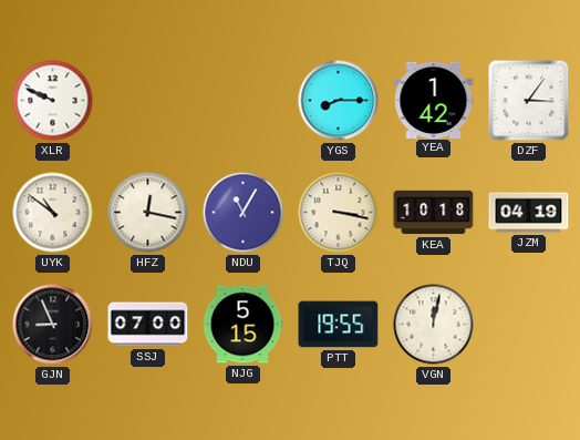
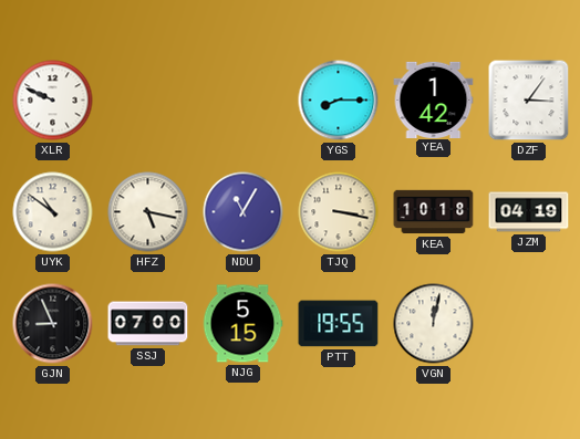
HFZ: 12:17 -> 5:17
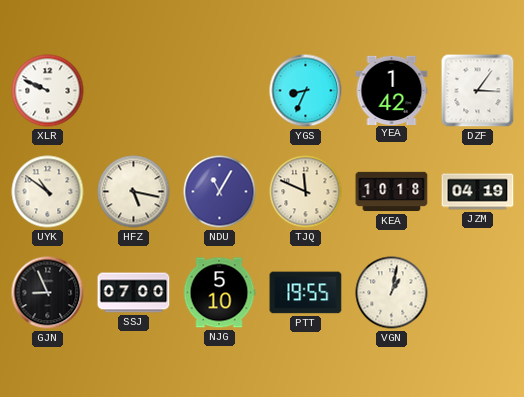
YGS: 8:15 -> 8:34
TJQ: 3:17 -> 11:49
NJG: 5:15 -> 5:10
VGN: 12:02 -> 1:02
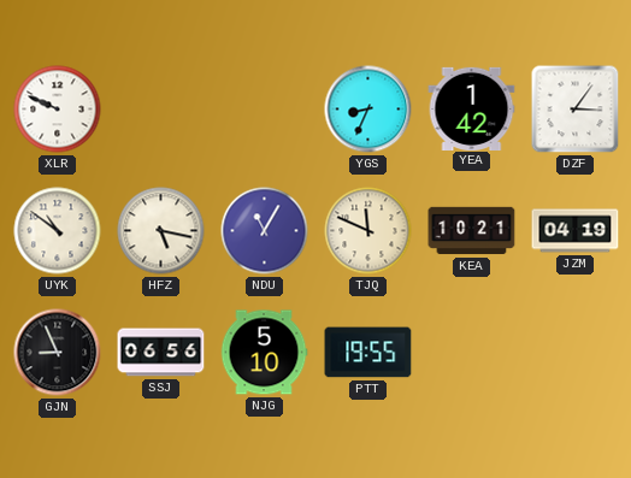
KEA: 10:18 -> 10:21
SSJ: 07:00 -> 06:56
VGN: 1:02 -> none
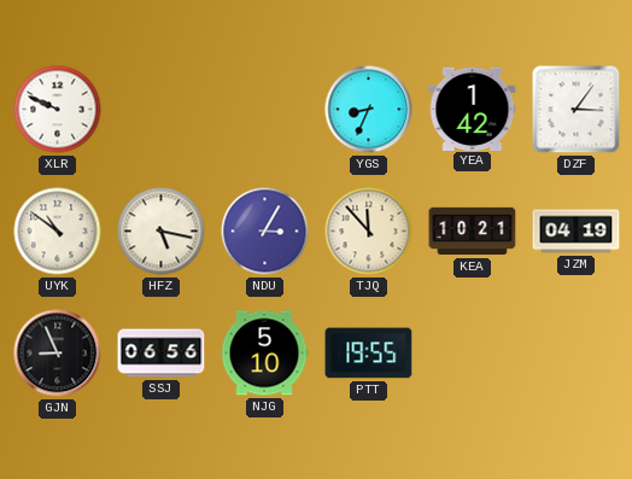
NDU: 11:05 -> 3:05
TJQ: 11:49 -> 11:53
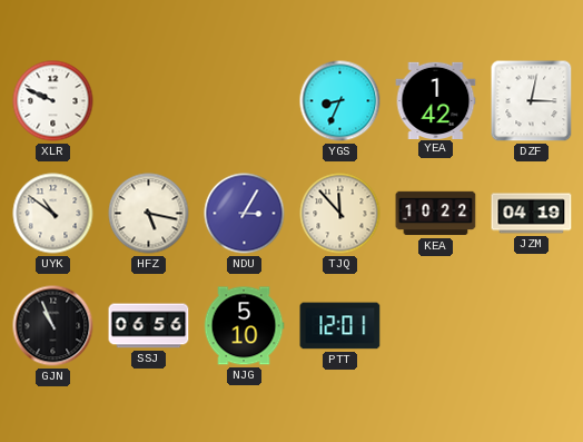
DZF: 3:06 -> 3:02
KEA: 10:21 -> 10:22
GJN: 8:56 -> 10:56
PTT: 19:55 -> 12:01
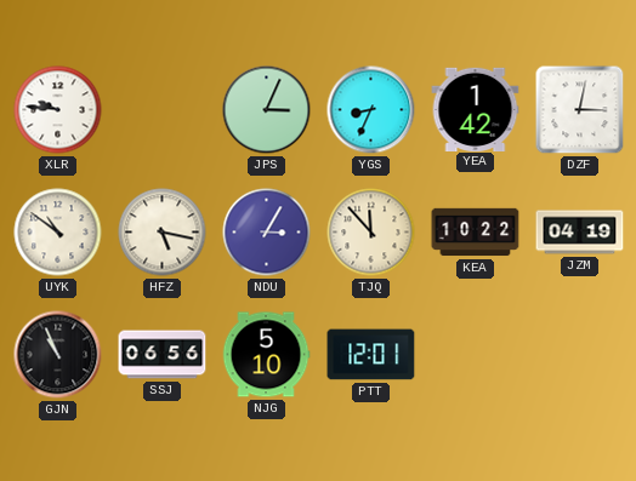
XLR: 9:49 -> 9:46
JPS: none -> 3:04
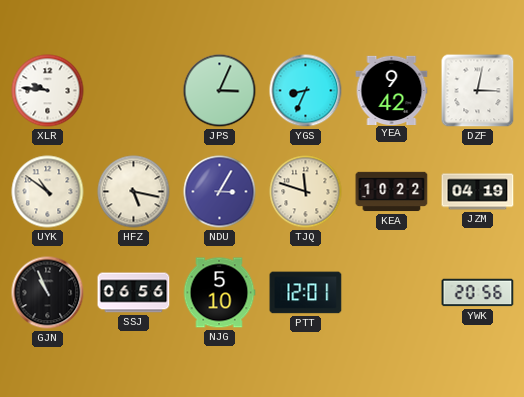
YEA: 1:42 -> 9:42
TJQ: 11:53 -> 11:48
YWK: none -> 20:56
